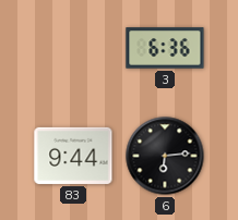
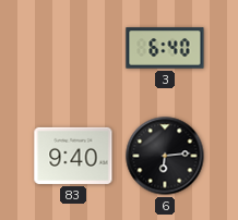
3: 6:36 -> 6:40
83: 9:44 -> 9:40
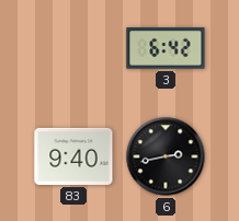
3: 6:40 -> 6:42
6: 6:14 -> 2:43
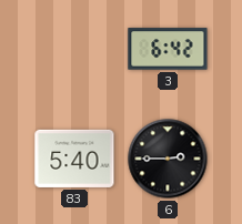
83: 9:40 -> 5:40
6: 2:43 -> 2:45
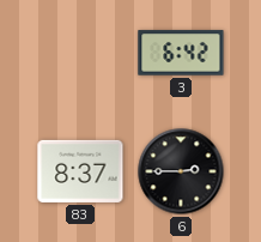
83: 5:40 -> 8:37
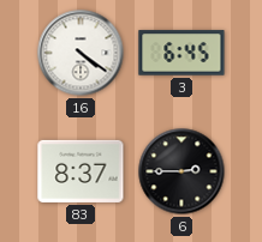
16: none -> 4:21
3: 6:42 -> 6:45
